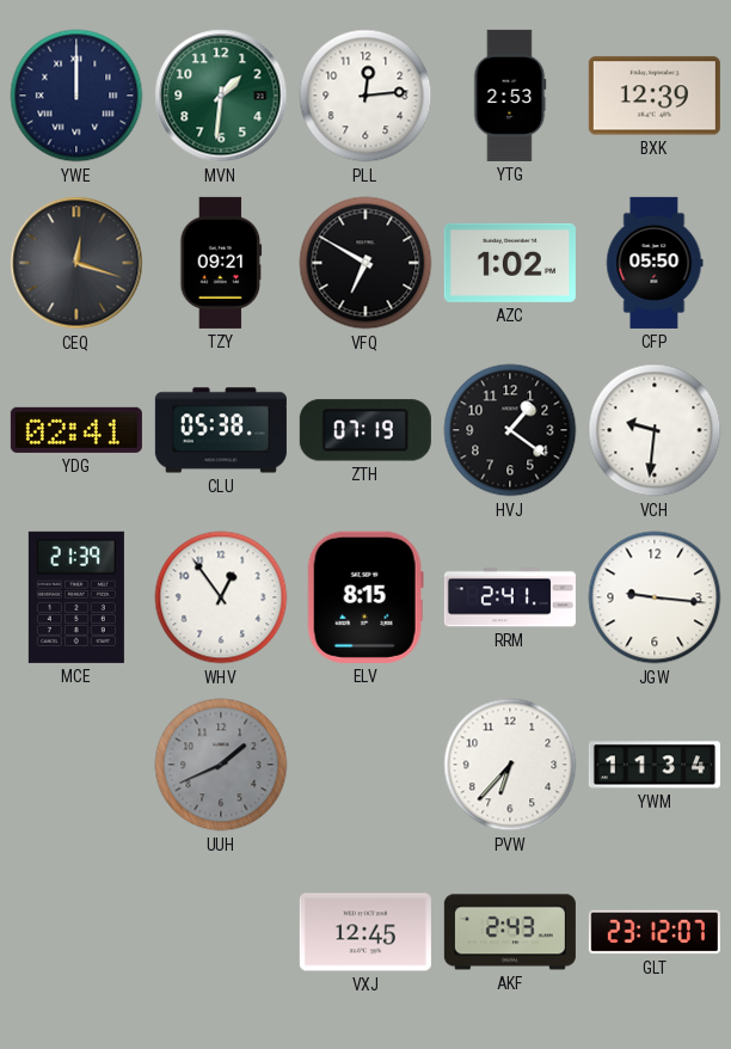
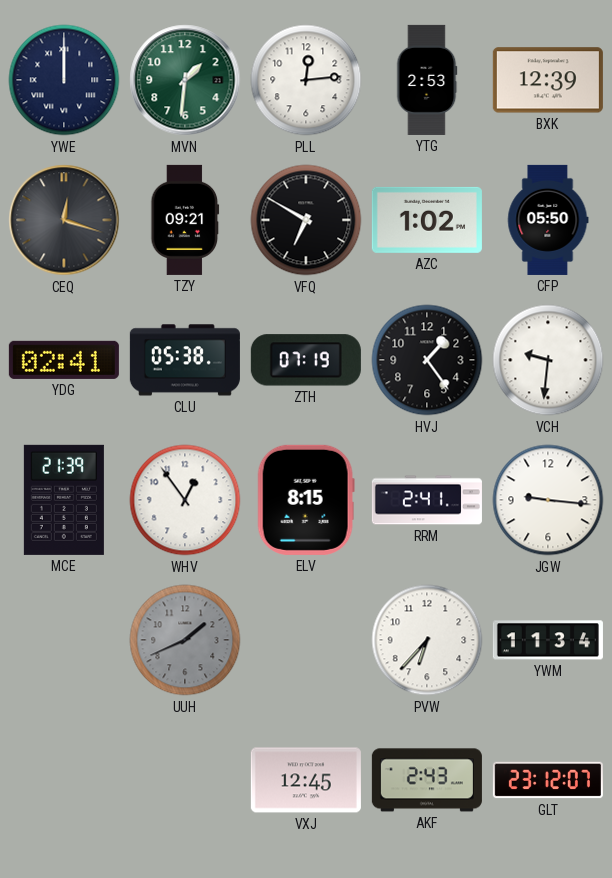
HVJ: 1:21 -> 1:24
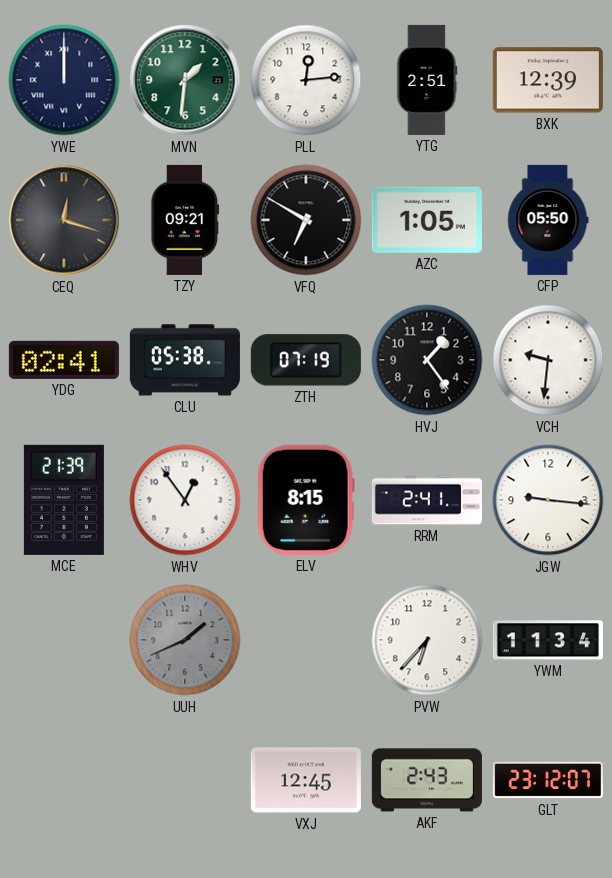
YTG: 2:53 -> 2:51
AZC: 1:02 -> 1:05
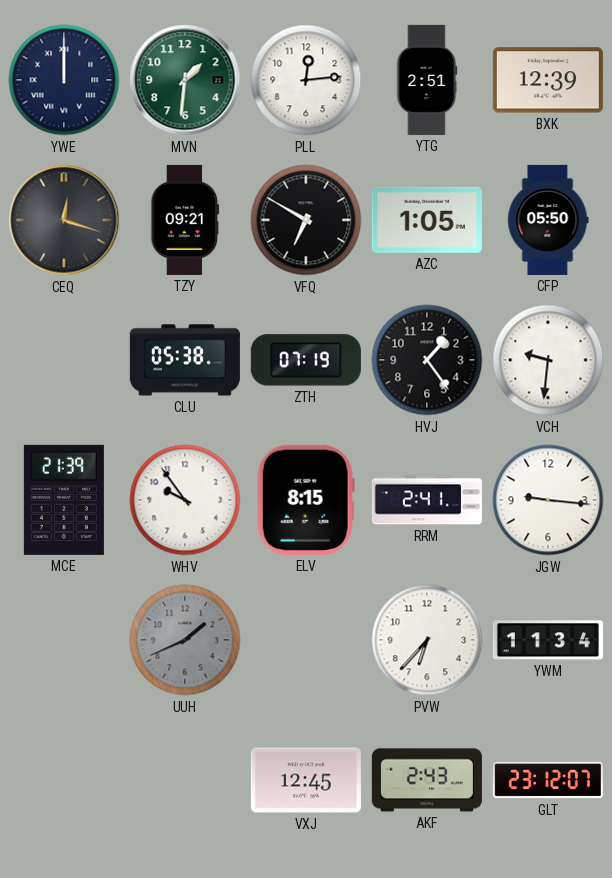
YDG: 02:41 -> none
WHV: 12:54 -> 9:54
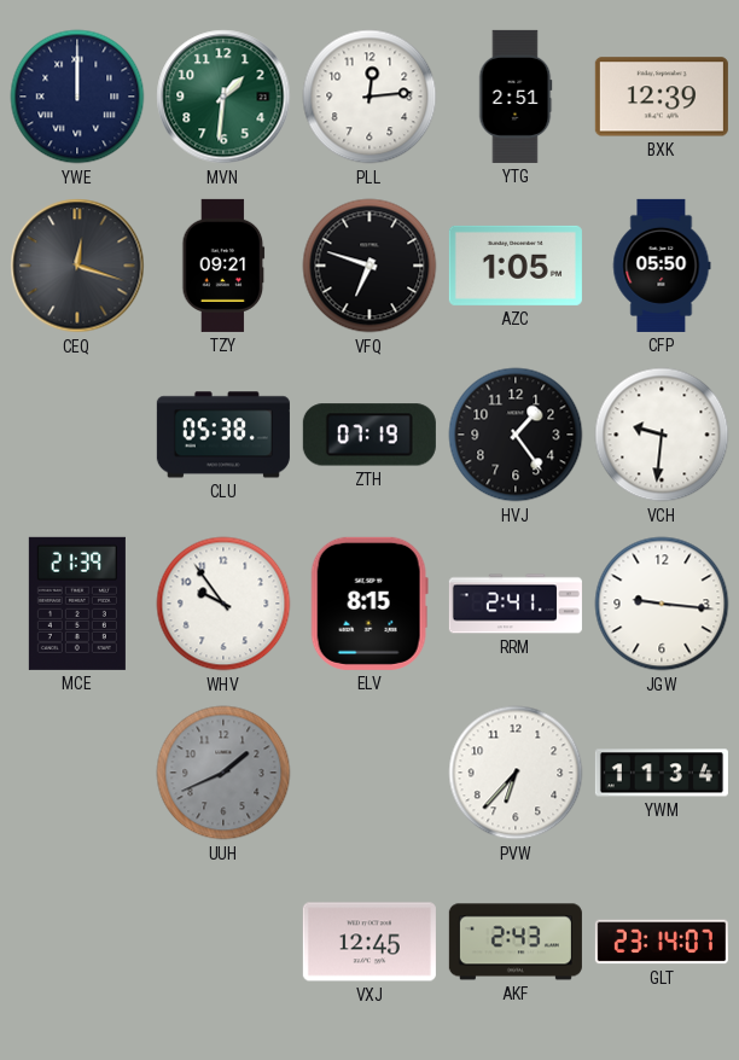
VFQ: 6:50 -> 6:48
GLT: 23:12 -> 23:14
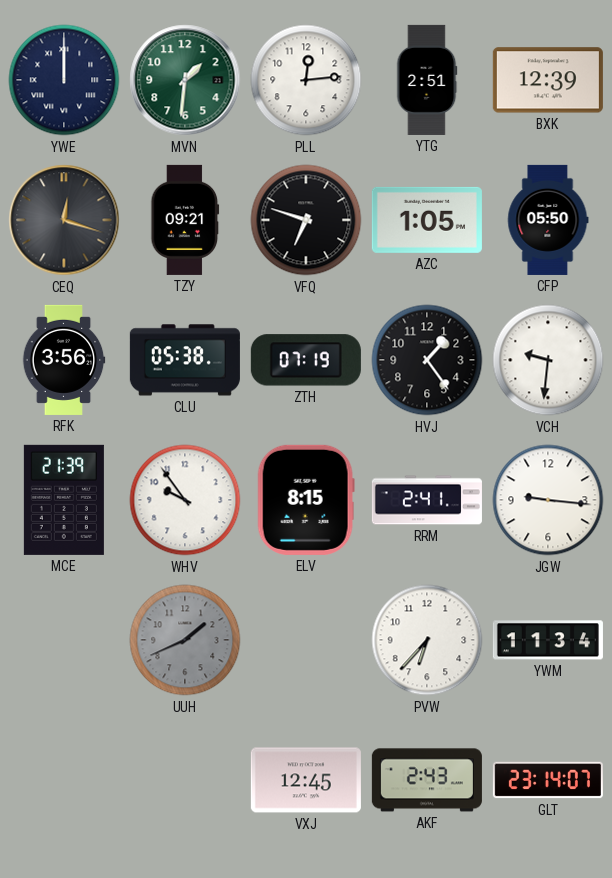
RFK: none -> 3:56
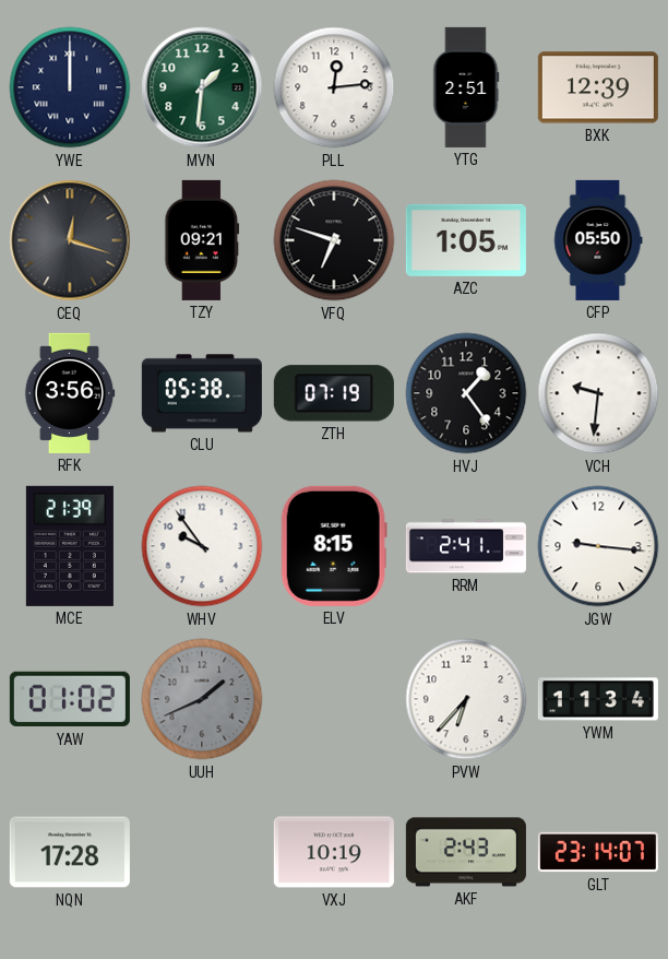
YAW: none -> 01:02
NQN: none -> 17:28
VXJ: 12:45 -> 10:19
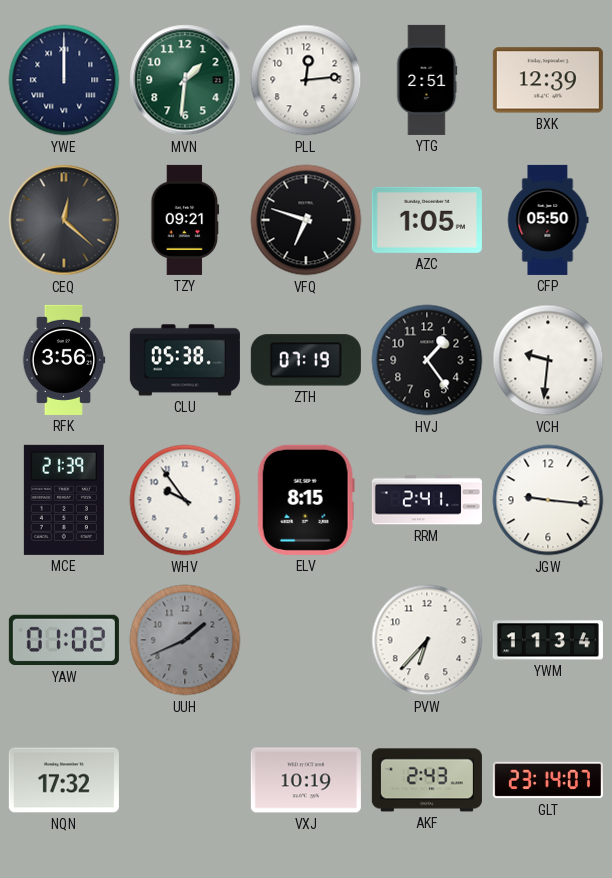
CEQ: 12:18 -> 12:22
NQN: 17:28 -> 17:32
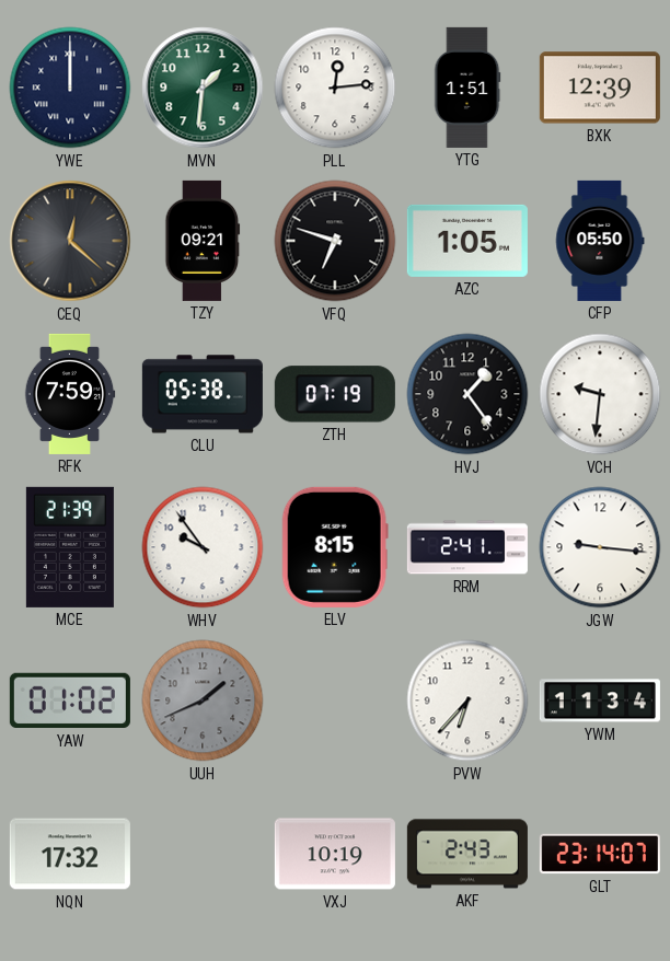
YTG: 2:51 -> 1:51
RFK: 3:56 -> 7:59
